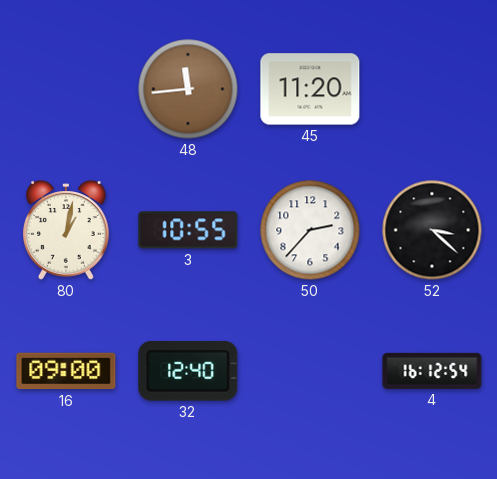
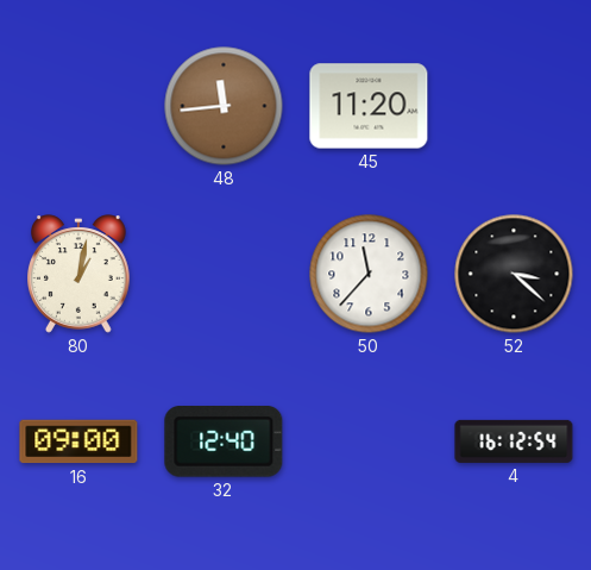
3: 10:55 -> none
50: 2:37 -> 11:37
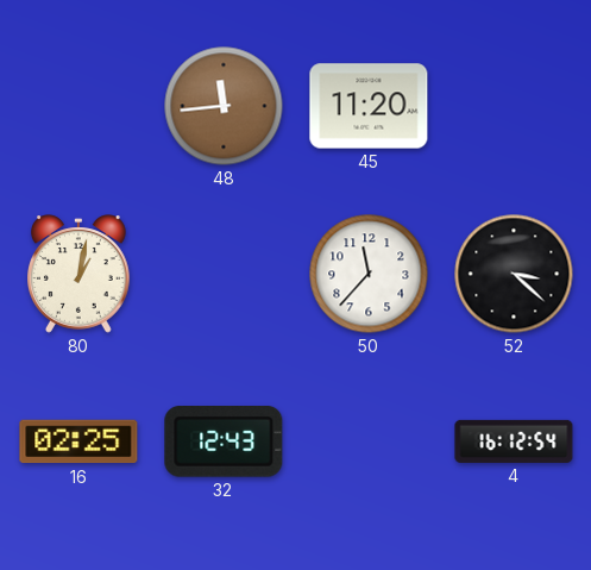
16: 09:00 -> 02:25
32: 12:40 -> 12:43
